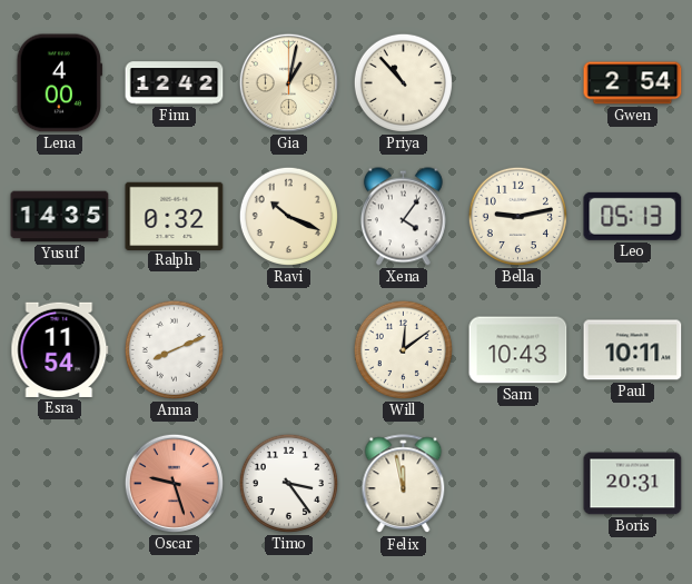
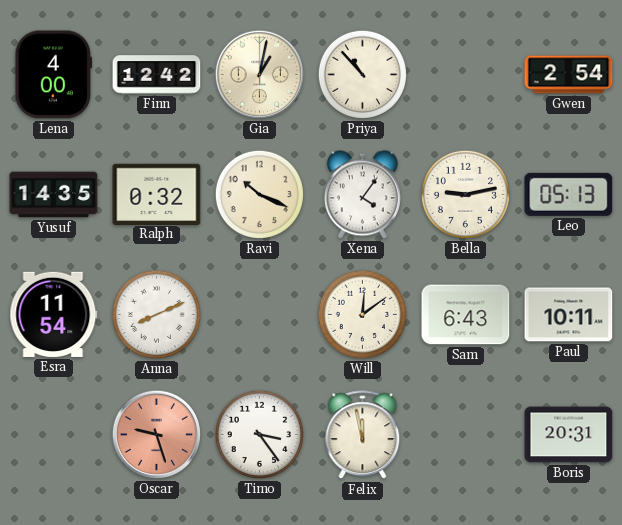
Sam: 10:43 -> 6:43
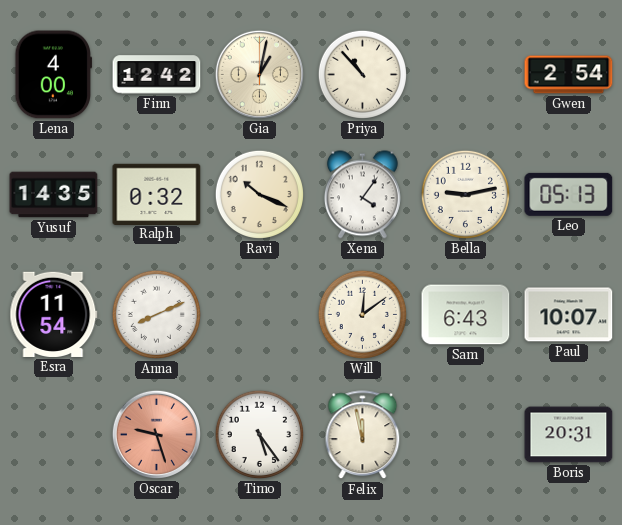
Paul: 10:11 -> 10:07
Timo: 3:24 -> 5:24
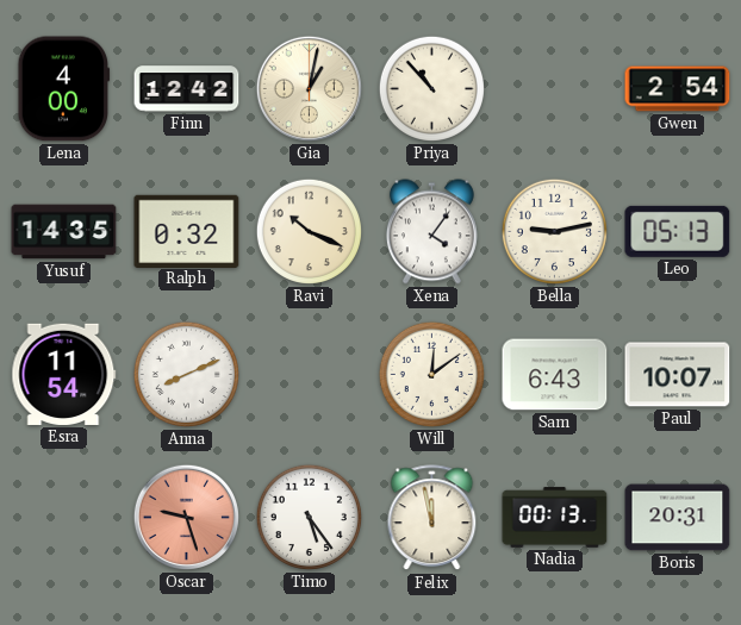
Nadia: none -> 00:13
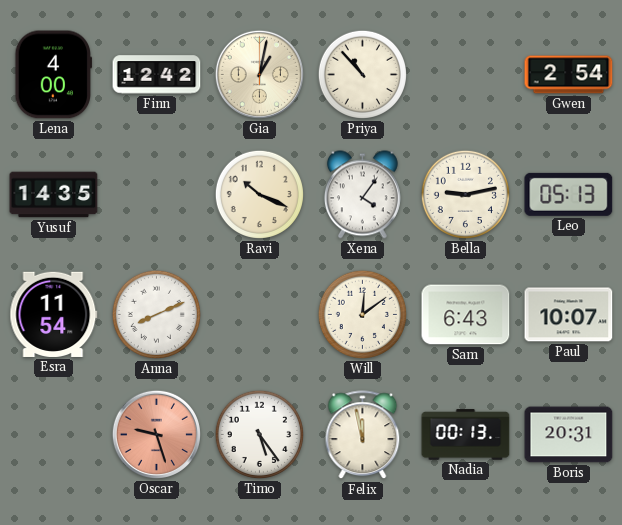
Ralph: 0:32 -> none
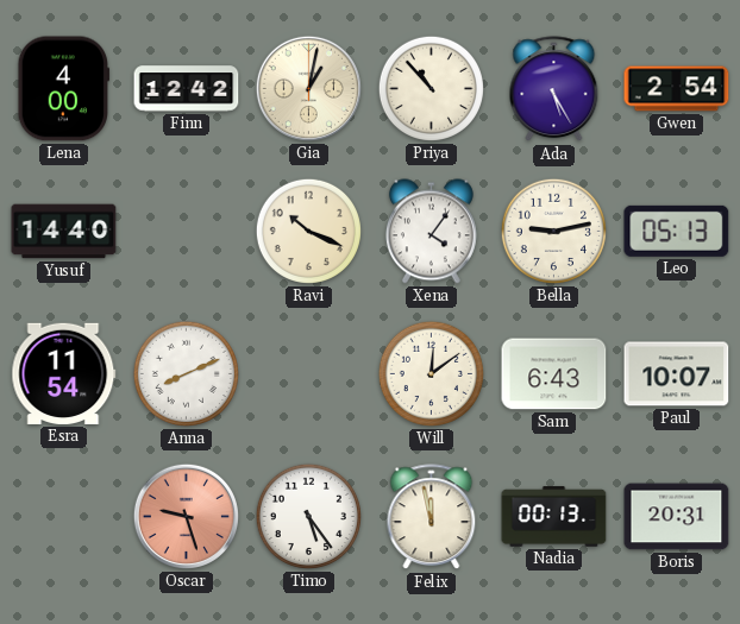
Ada: none -> 5:25
Yusuf: 14:35 -> 14:40
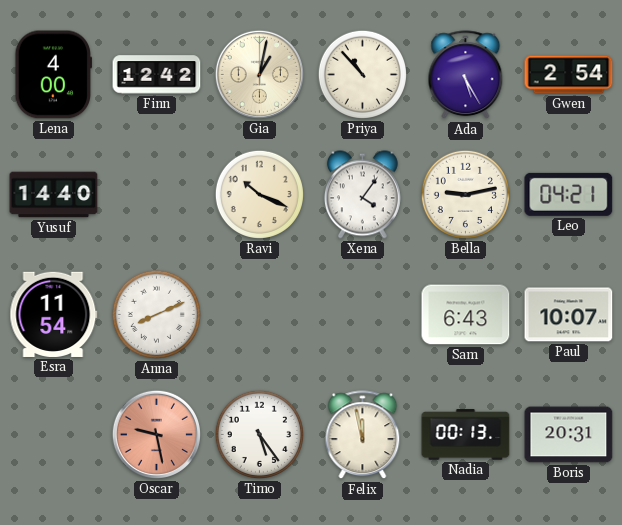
Leo: 05:13 -> 04:21
Will: 12:09 -> none
Oscar: 9:27 -> 9:28
